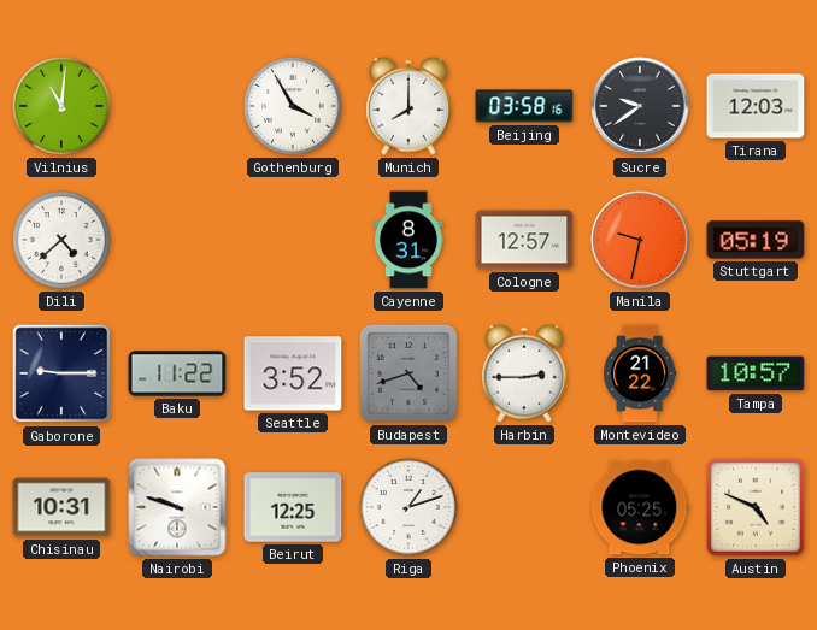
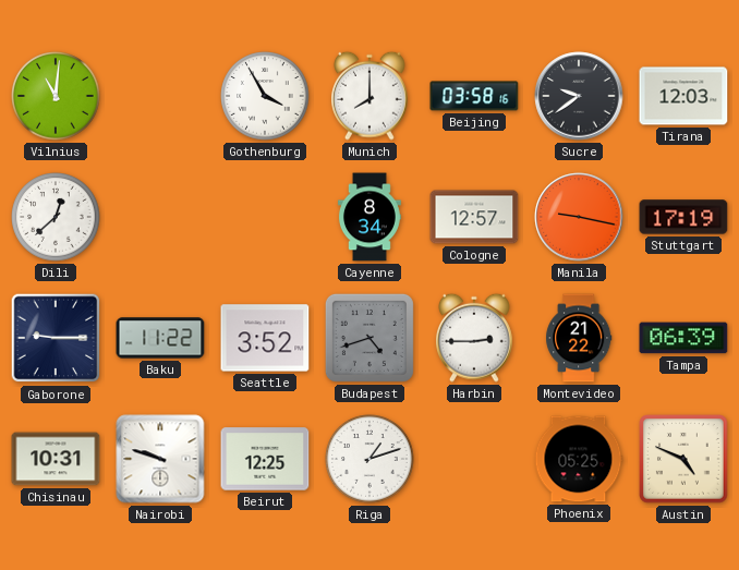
Dili: 4:38 -> 12:38
Cayenne: 8:31 -> 8:34
Manila: 9:32 -> 9:17
Stuttgart: 05:19 -> 17:19
Tampa: 10:57 -> 06:39
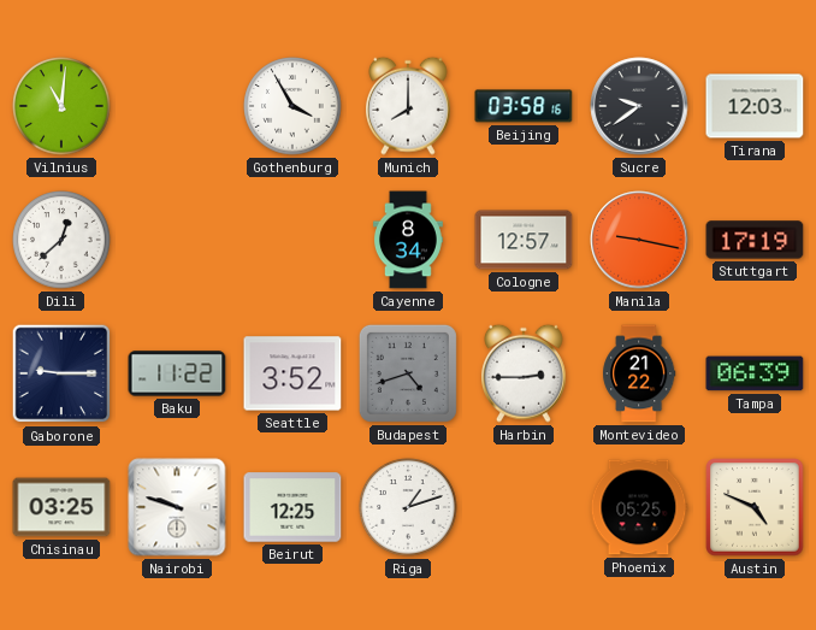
Chisinau: 10:31 -> 03:25
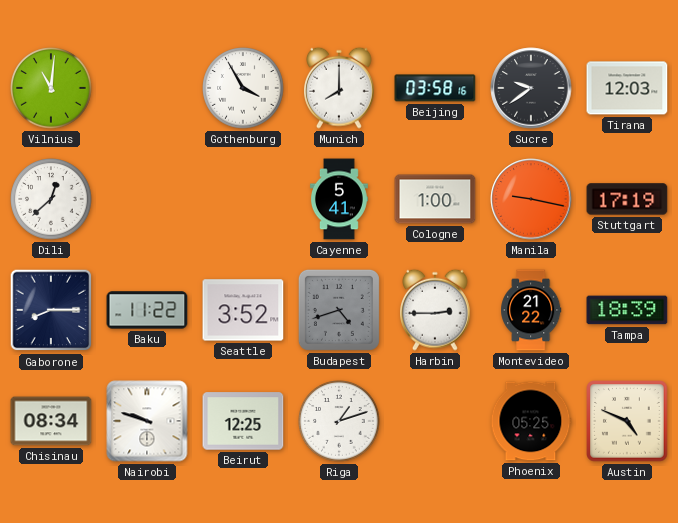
Cayenne: 8:34 -> 5:41
Cologne: 12:57 -> 1:00
Gaborone: 9:15 -> 8:15
Tampa: 06:39 -> 18:39
Chisinau: 03:25 -> 08:34
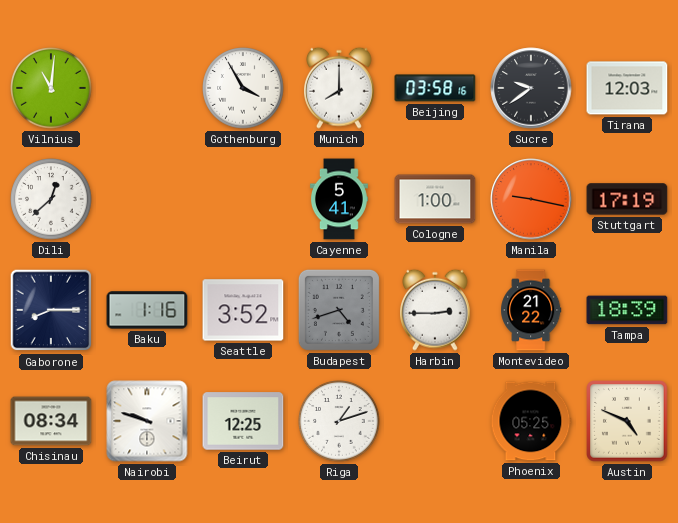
Baku: 11:22 -> 1:16
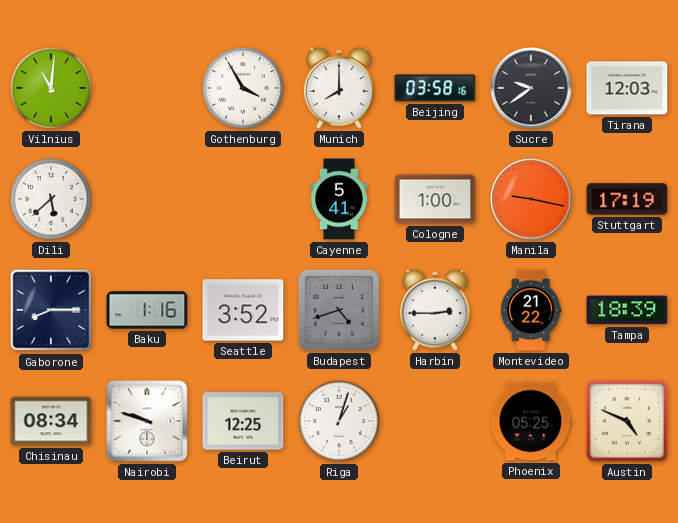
Dili: 12:38 -> 5:38
Riga: 1:12 -> 1:03
